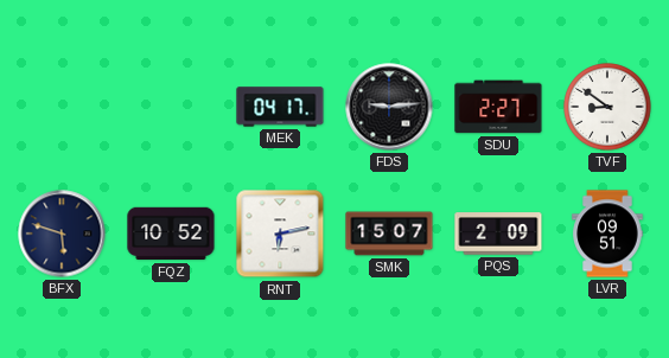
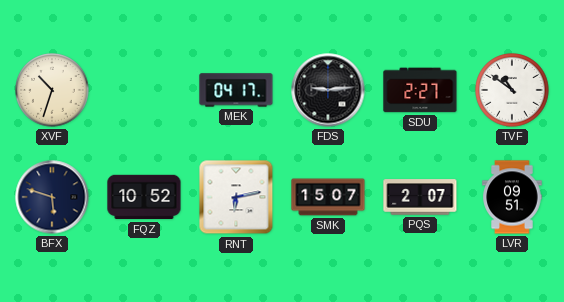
XVF: none -> 10:33
TVF: 8:51 -> 10:51
PQS: 2:09 -> 2:07
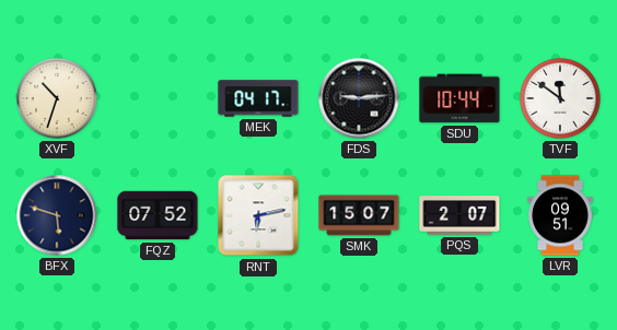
SDU: 2:27 -> 10:44
TVF: 10:51 -> 11:51
FQZ: 10:52 -> 07:52
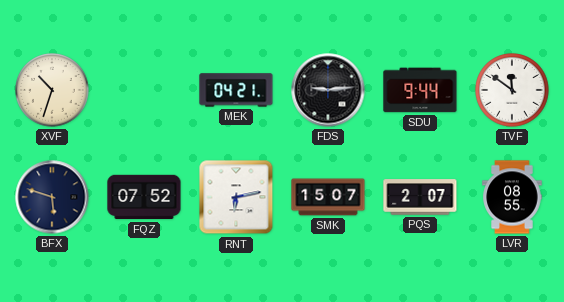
MEK: 04:17 -> 04:21
SDU: 10:44 -> 9:44
LVR: 09:51 -> 08:55
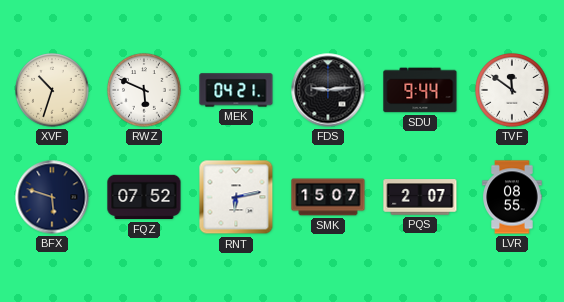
RWZ: none -> 5:49
